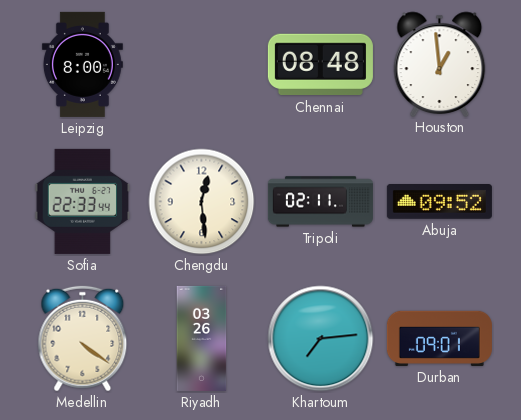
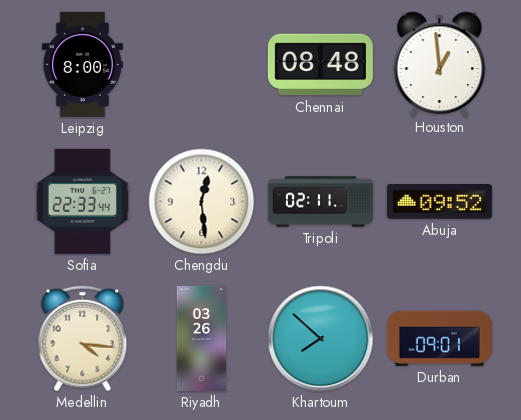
Medellin: 4:21 -> 4:16
Khartoum: 7:14 -> 7:52
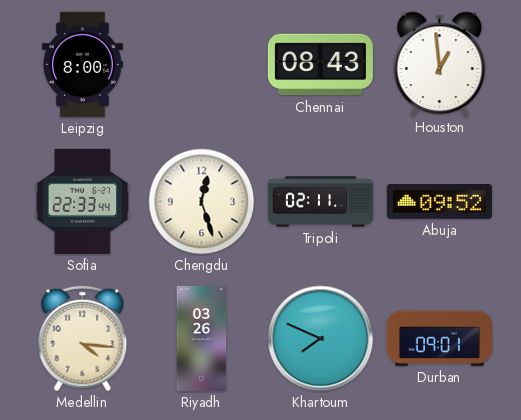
Chennai: 08:48 -> 08:43
Chengdu: 12:29 -> 12:27
Khartoum: 7:52 -> 7:49
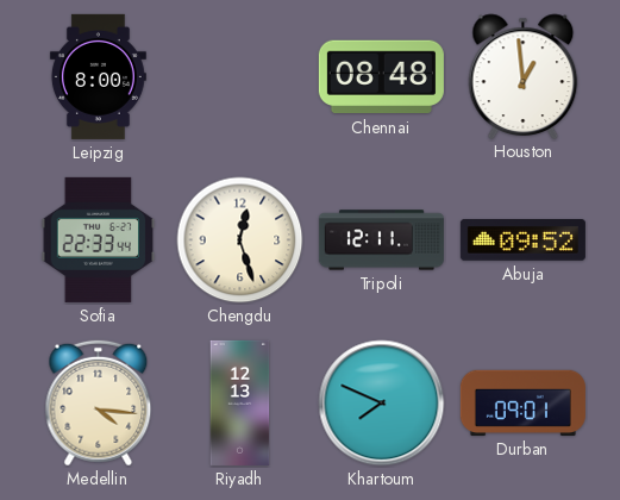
Chennai: 08:43 -> 08:48
Tripoli: 02:11 -> 12:11
Riyadh: 03:26 -> 12:13
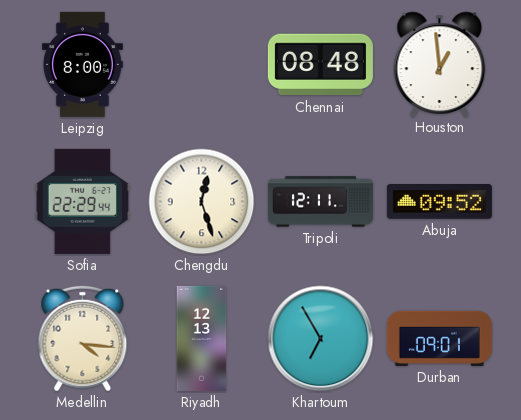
Sofia: 22:33 -> 22:29
Khartoum: 7:49 -> 6:55
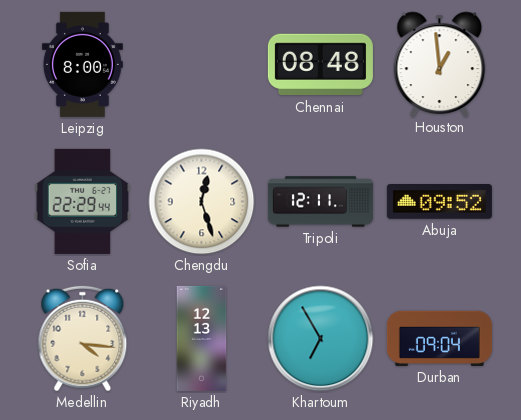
Durban: 09:01 -> 09:04
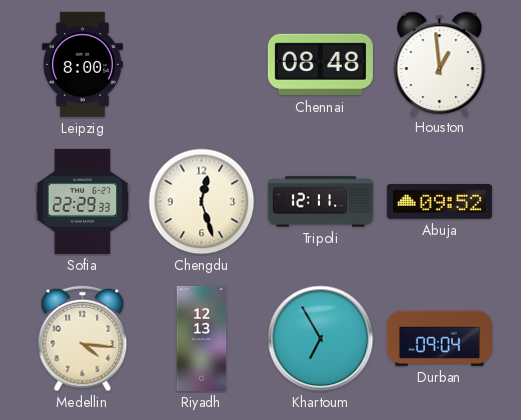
Sofia: 22:29:44 -> 22:29:33
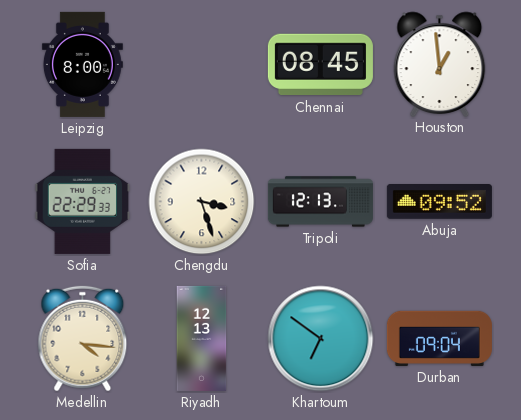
Chennai: 08:48 -> 08:45
Chengdu: 12:27 -> 3:27
Tripoli: 12:11 -> 12:13
Khartoum: 6:55 -> 6:51
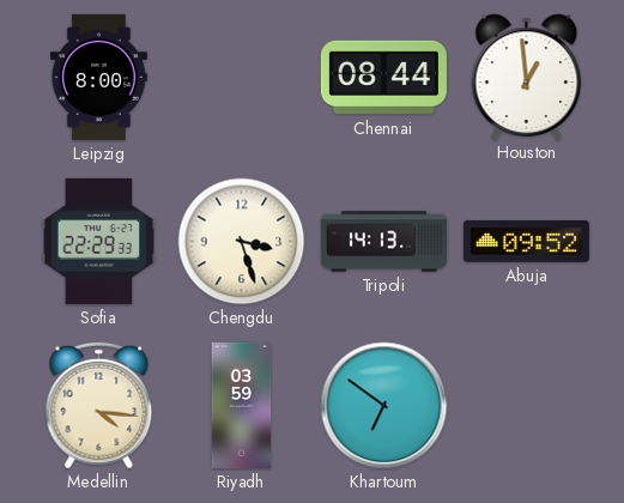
Chennai: 08:45 -> 08:44
Tripoli: 12:13 -> 14:13
Riyadh: 12:13 -> 03:59
Durban: 09:04 -> none
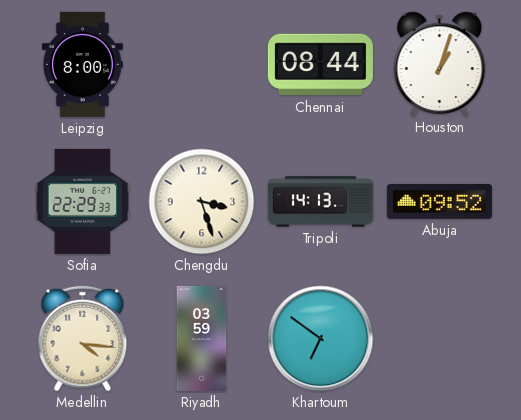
Houston: 12:59 -> 1:03
